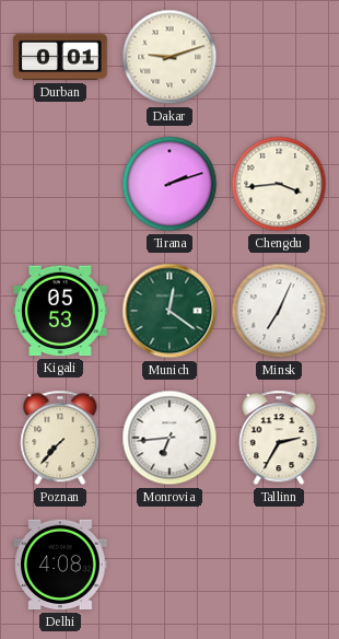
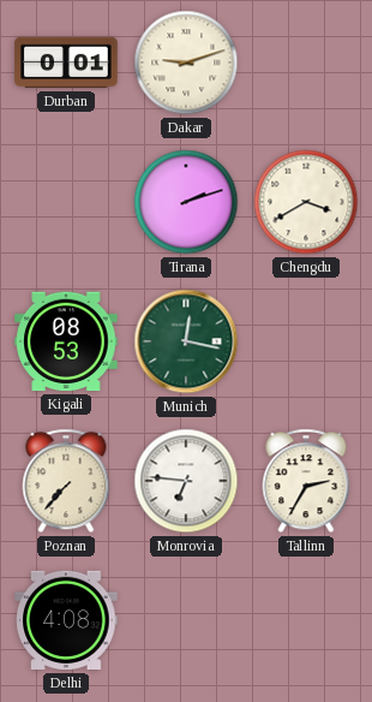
Chengdu: 3:44 -> 3:40
Kigali: 05:53 -> 08:53
Munich: 12:21 -> 12:17
Minsk: 7:04 -> none
Monrovia: 6:44 -> 6:46
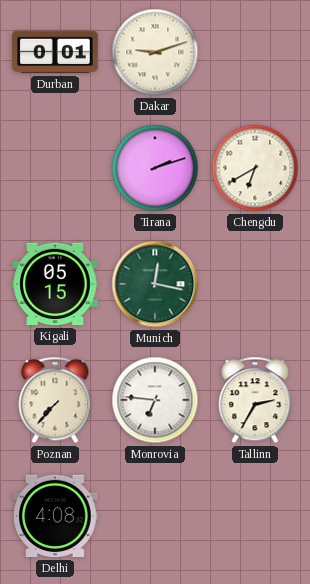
Chengdu: 3:40 -> 6:40
Kigali: 08:53 -> 05:15
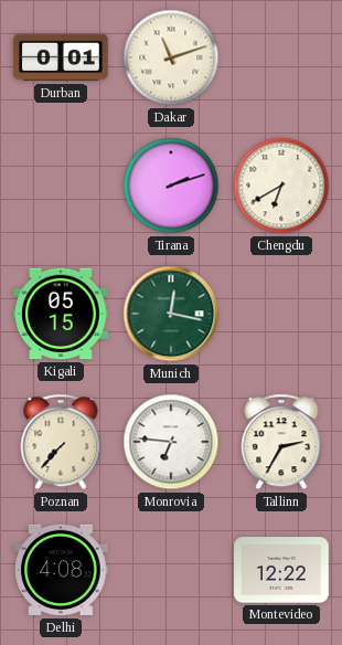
Dakar: 9:12 -> 11:12
Montevideo: none -> 12:22
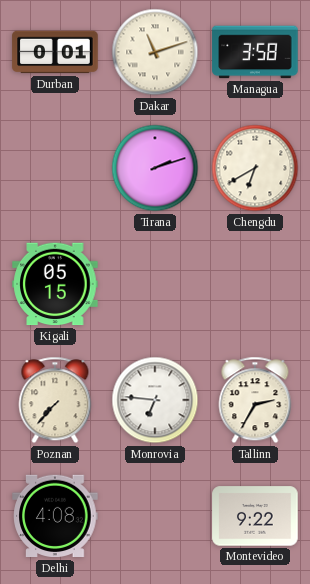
Managua: none -> 3:58
Munich: 12:17 -> none
Montevideo: 12:22 -> 9:22
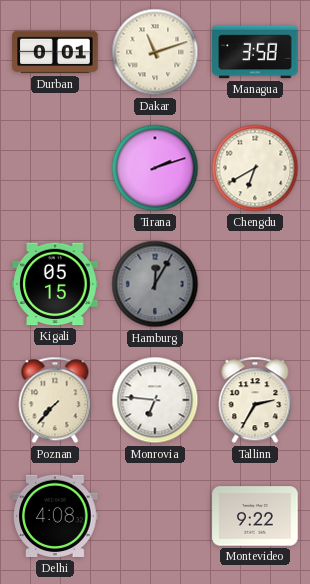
Hamburg: none -> 12:05
